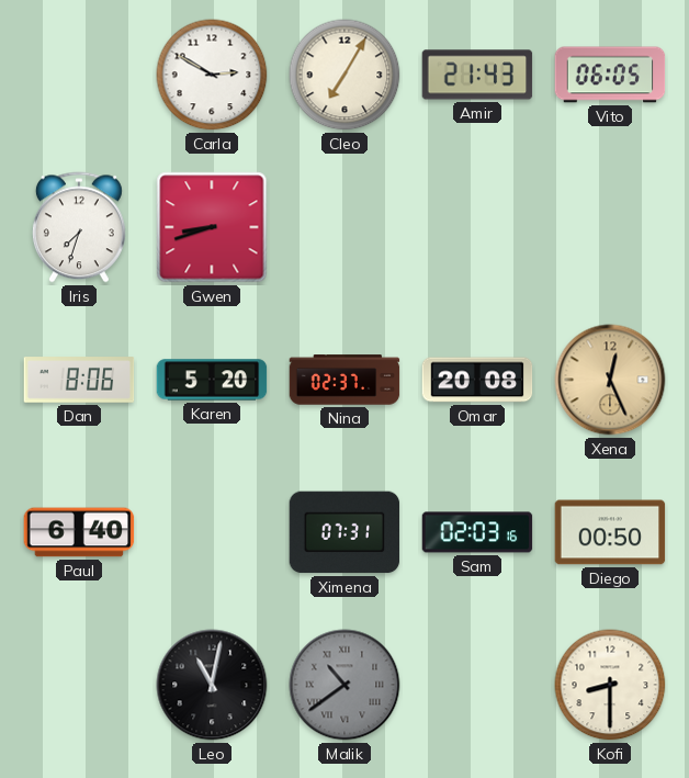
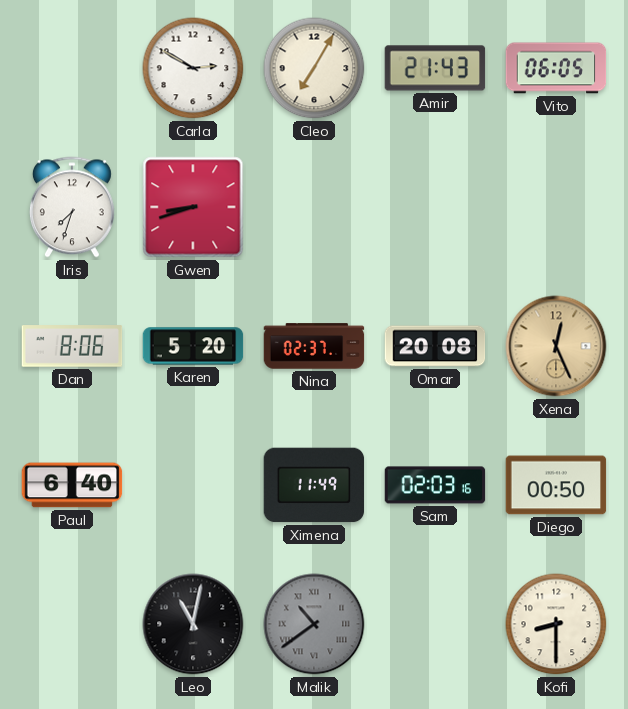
Ximena: 07:31 -> 11:49
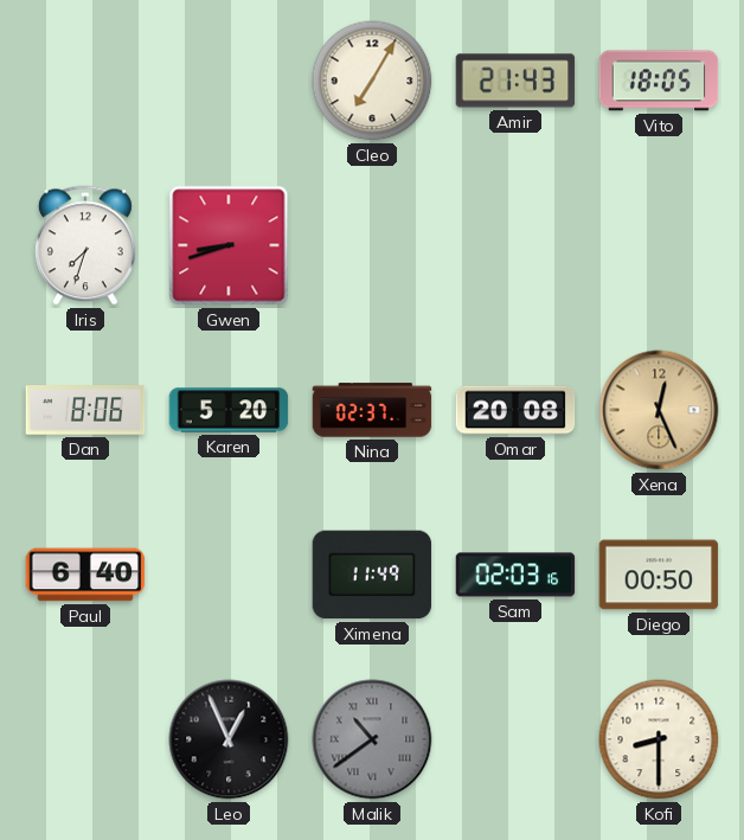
Carla: 2:50 -> none
Vito: 06:05 -> 18:05
Leo: 11:02 -> 12:56
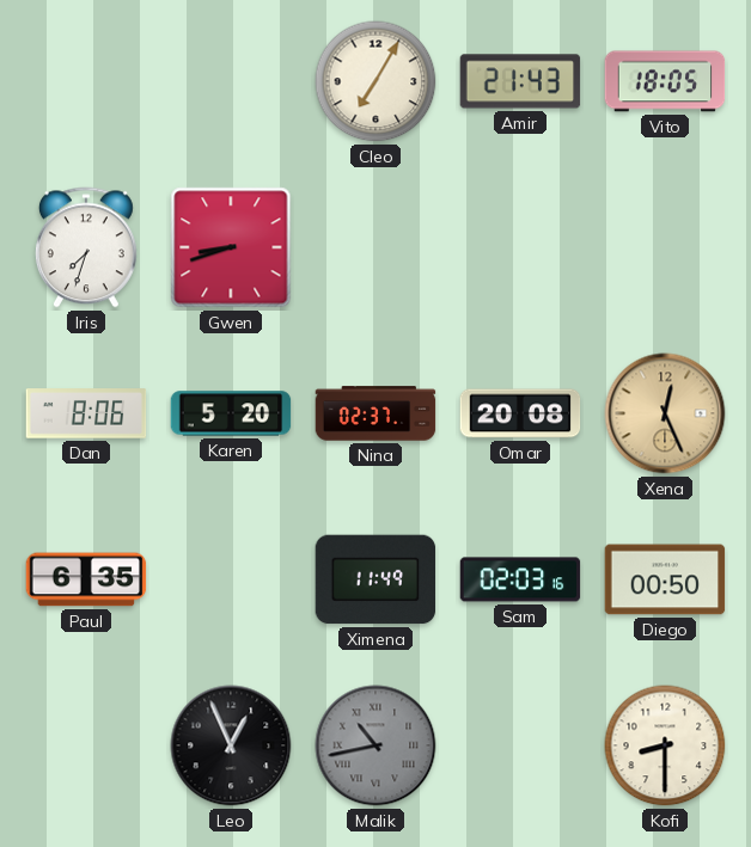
Paul: 6:40 -> 6:35
Malik: 10:39 -> 10:43
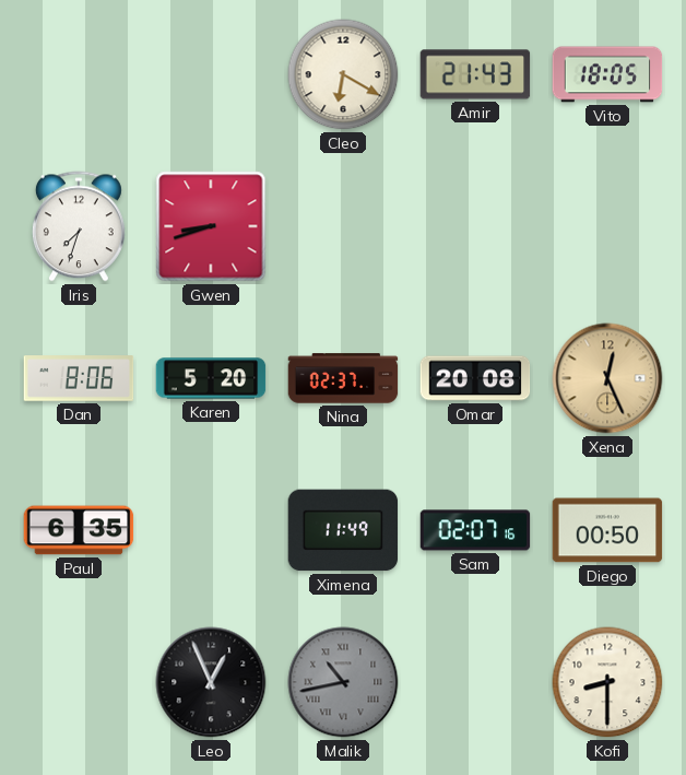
Cleo: 7:05 -> 6:20
Sam: 02:03 -> 02:07
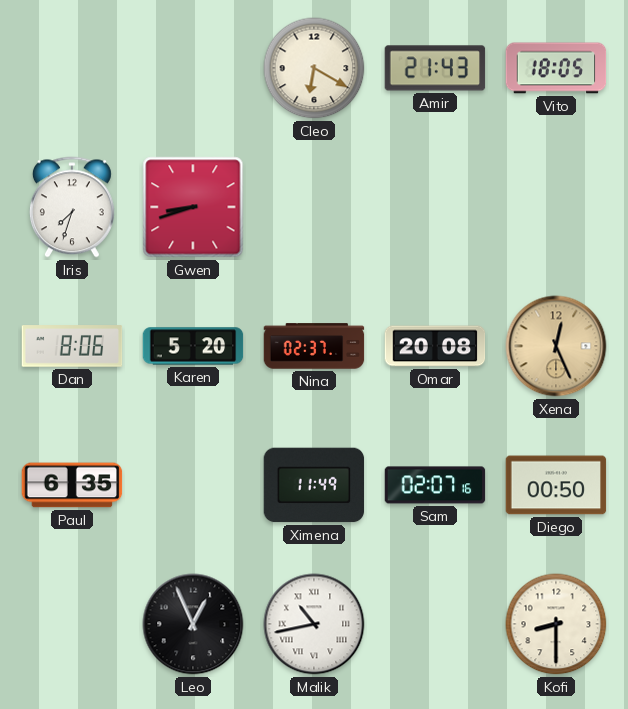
Malik dial: grey -> white
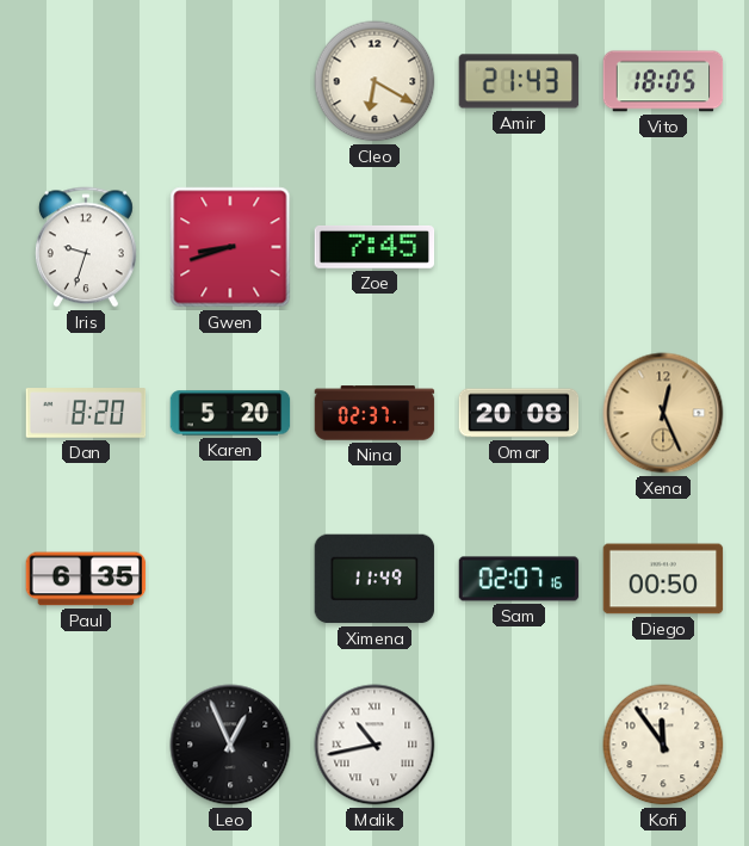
Iris: 7:33 -> 9:33
Zoe: none -> 7:45
Dan: 8:06 -> 8:20
Kofi: 8:30 -> 11:54
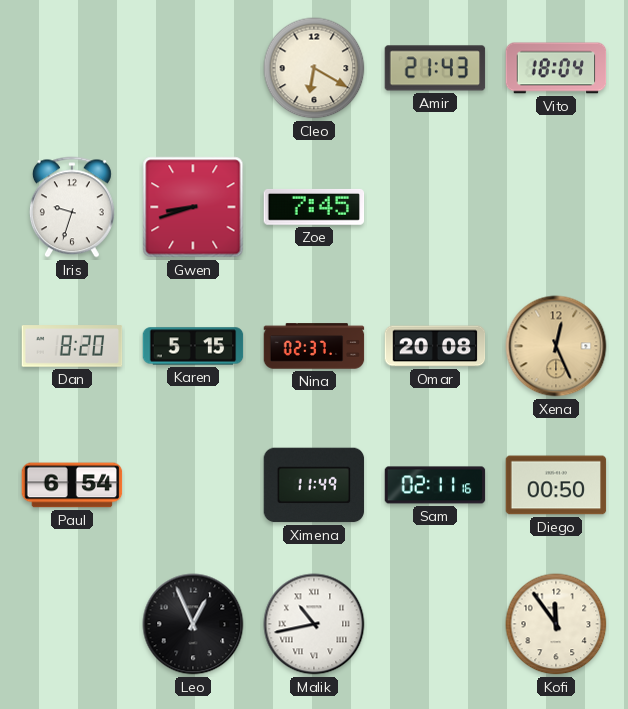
Vito: 18:05 -> 18:04
Karen: 5:20 -> 5:15
Paul: 6:35 -> 6:54
Sam: 02:07 -> 02:11
